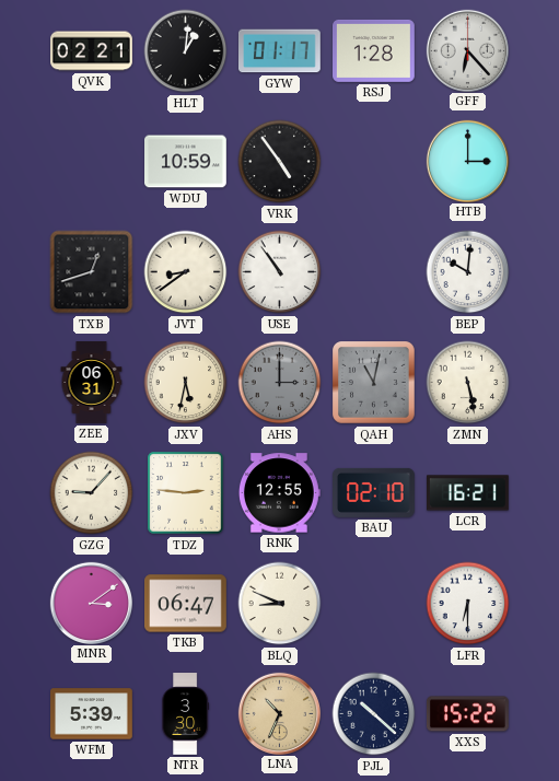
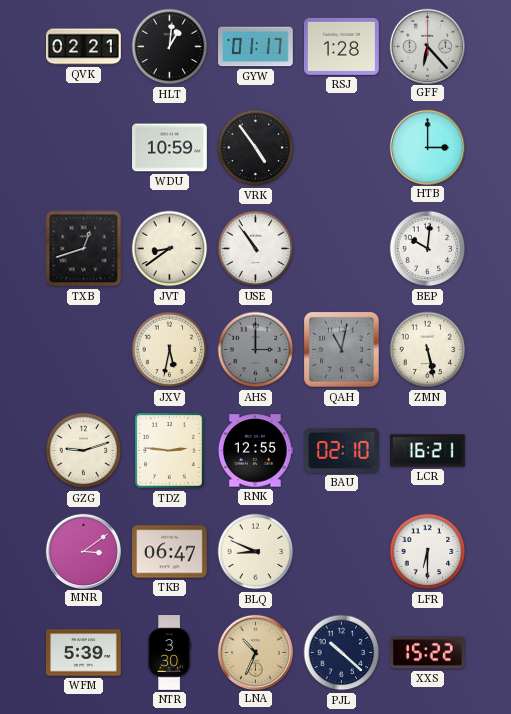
ZEE: 06:31 -> none
GZG: 9:07 -> 9:12
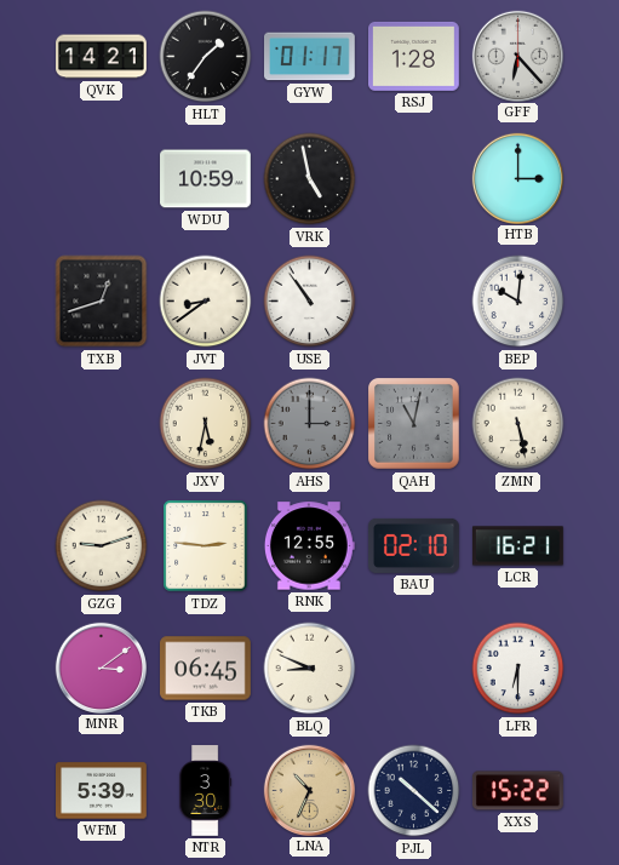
QVK: 02:21 -> 14:21
HLT: 1:01 -> 1:36
VRK: 4:54 -> 4:58
TKB: 06:47 -> 06:45
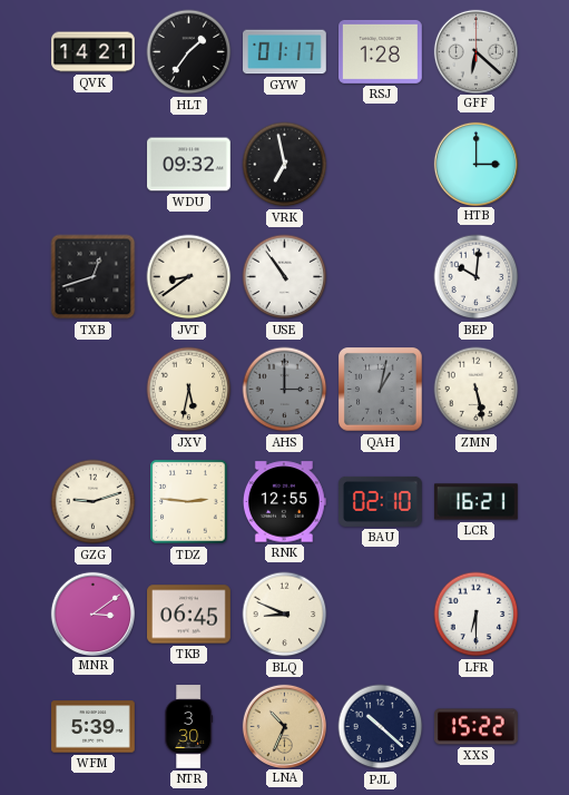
GFF: 6:23 -> 6:22
WDU: 10:59 -> 09:32
VRK: 4:58 -> 6:58
QAH: 11:02 -> 1:02
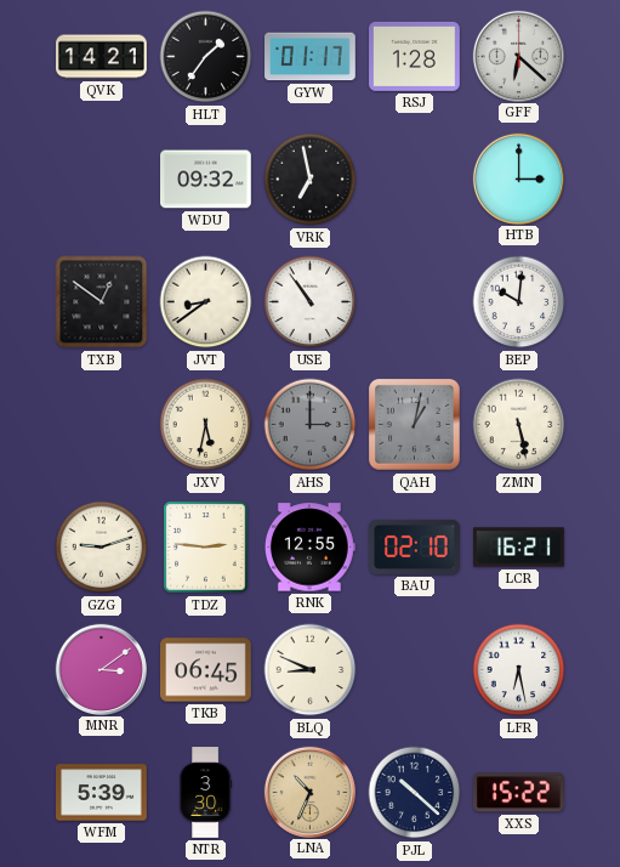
TXB: 12:42 -> 12:51
LFR: 6:30 -> 6:28
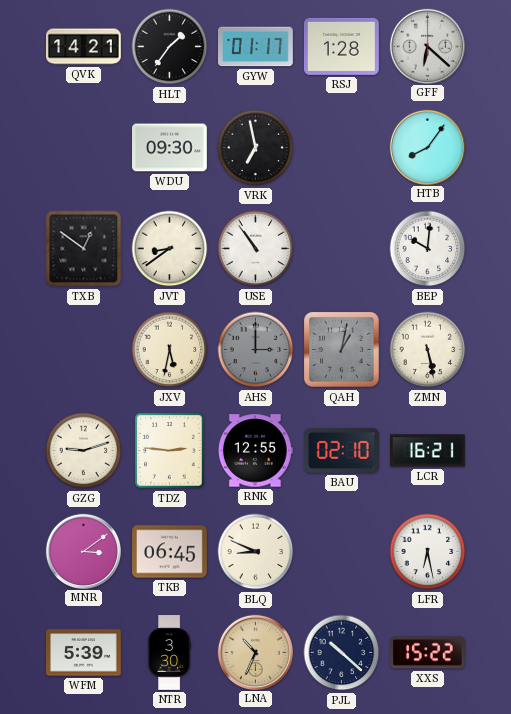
WDU: 09:32 -> 09:30
HTB: 3:00 -> 8:06
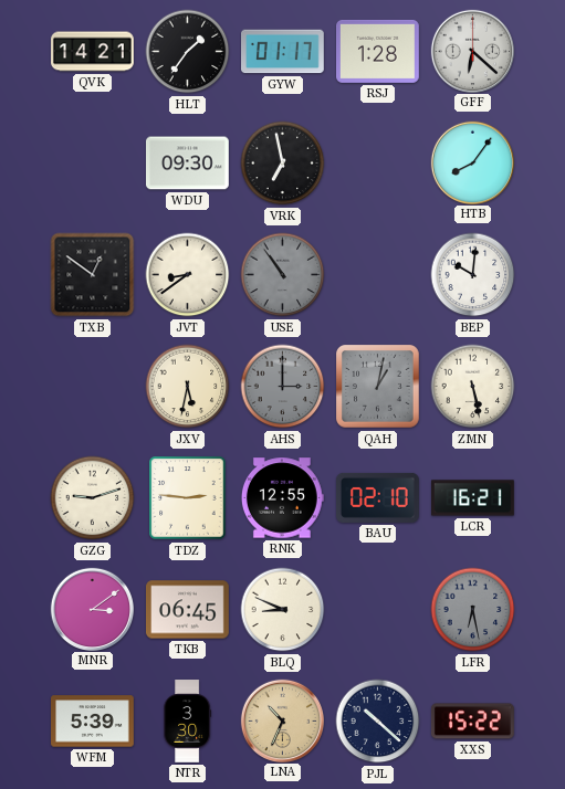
USE dial: white -> grey
LFR dial: white -> grey
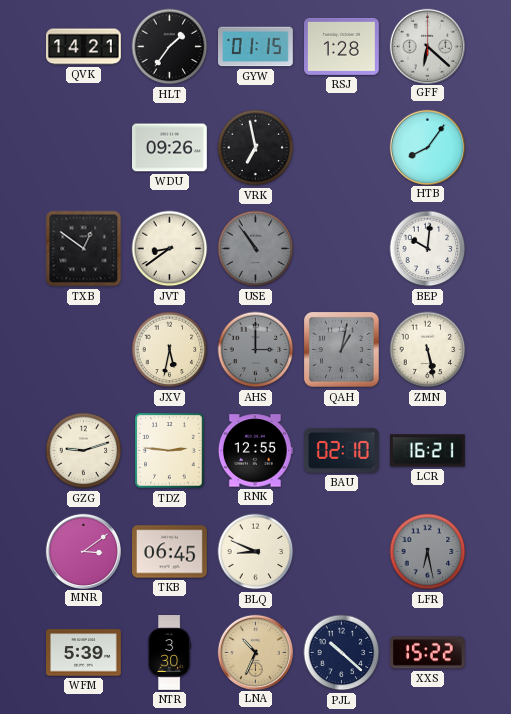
GYW: 01:17 -> 01:15
WDU: 09:30 -> 09:26
